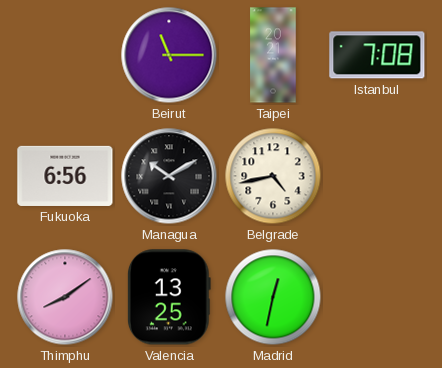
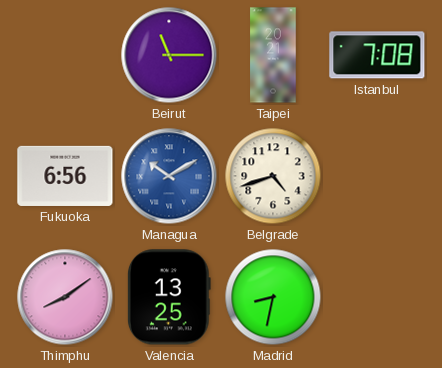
Managua dial: black -> blue
Belgrade: 4:43 -> 4:42
Madrid: 12:32 -> 8:32
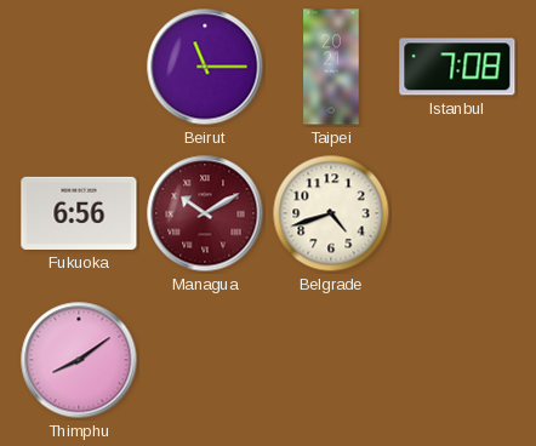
Managua dial: blue -> burgundy
Valencia: 13:25 -> none
Madrid: 8:32 -> none
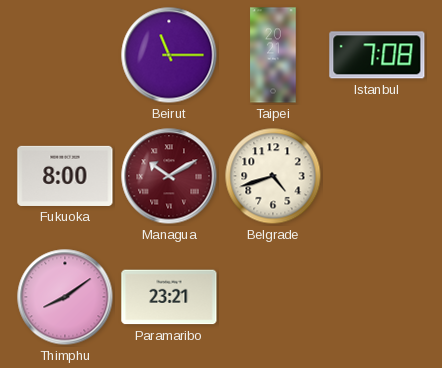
Fukuoka: 6:56 -> 8:00
Paramaribo: none -> 23:21
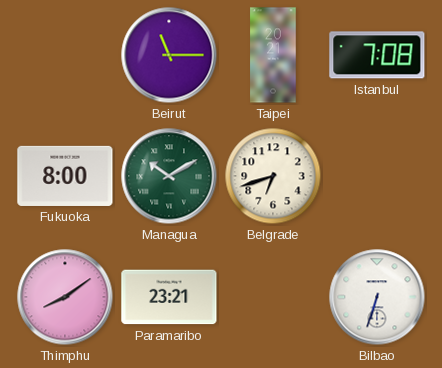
Managua dial: burgundy -> green
Belgrade: 4:42 -> 6:42
Bilbao: none -> 6:33
